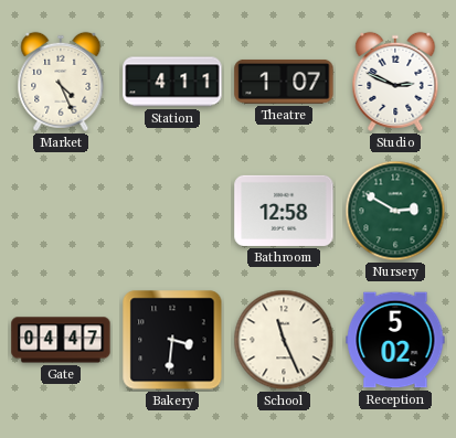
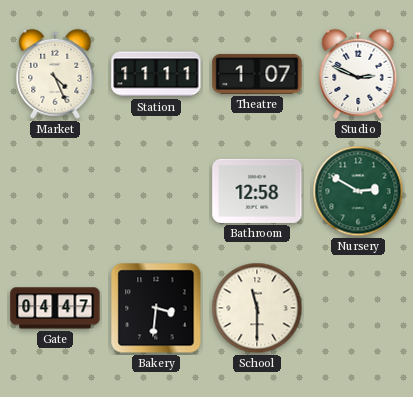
Station: 4:11 -> 11:11
School: 11:26 -> 11:30
Reception: 5:02 -> none
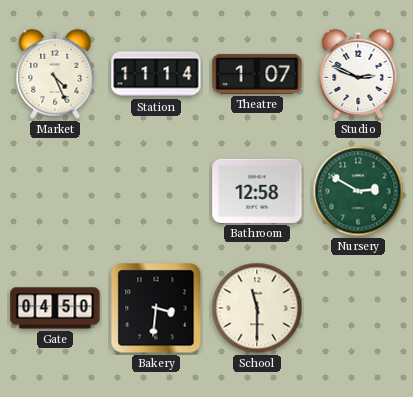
Station: 11:11 -> 11:14
Gate: 04:47 -> 04:50
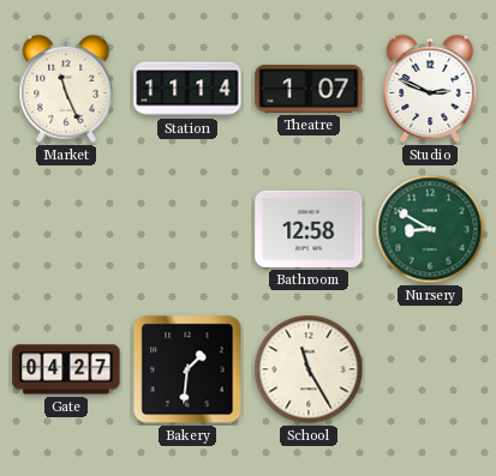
Market: 4:26 -> 11:26
Nursery: 2:50 -> 8:50
Gate: 04:50 -> 04:27
Bakery: 3:31 -> 1:31
School: 11:30 -> 11:25
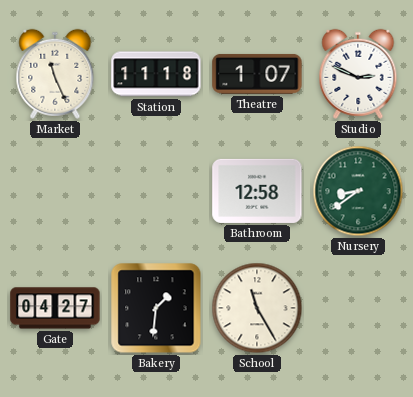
Station: 11:14 -> 11:18
Nursery: 8:50 -> 8:39
